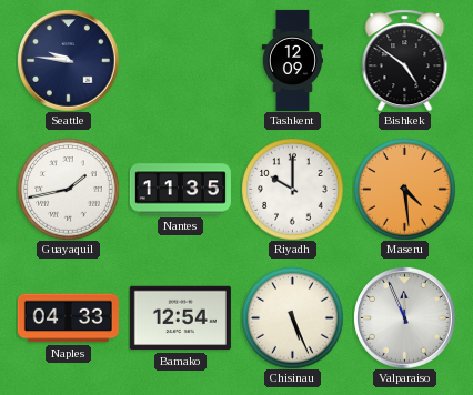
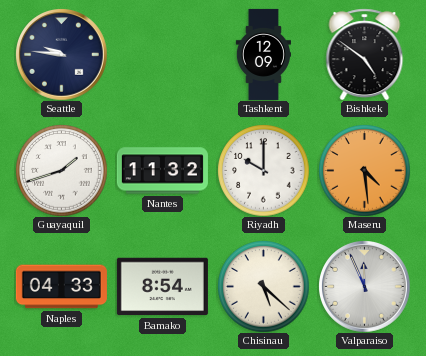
Guayaquil: 1:43 -> 1:42
Nantes: 11:35 -> 11:32
Bamako: 12:54 -> 8:54
Chisinau: 5:26 -> 5:22
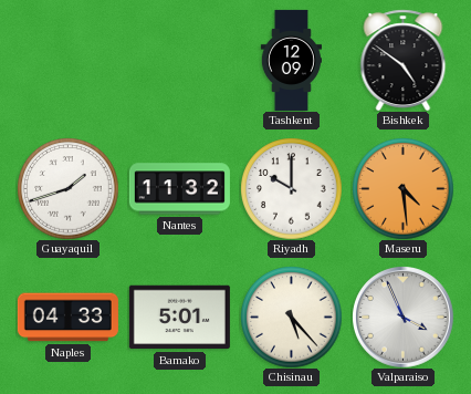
Seattle: 9:46 -> none
Bamako: 8:54 -> 5:01
Chisinau: 5:22 -> 5:23
Valparaiso: 11:56 -> 3:56
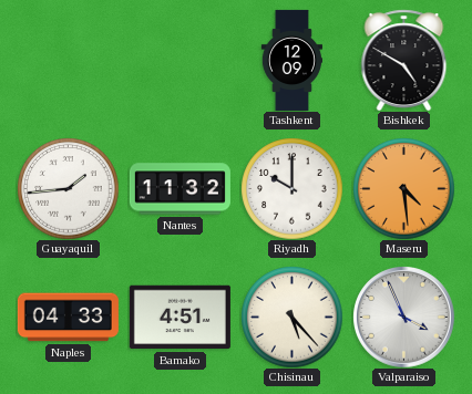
Bishkek: 4:51 -> 4:50
Guayaquil: 1:42 -> 1:44
Bamako: 5:01 -> 4:51
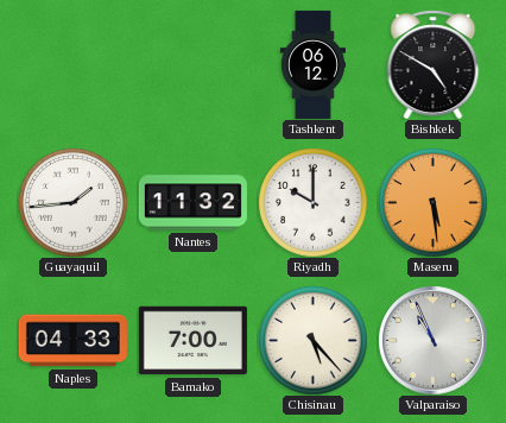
Tashkent: 12:09 -> 06:12
Maseru: 4:29 -> 5:29
Bamako: 4:51 -> 7:00
Valparaiso: 3:56 -> 10:56
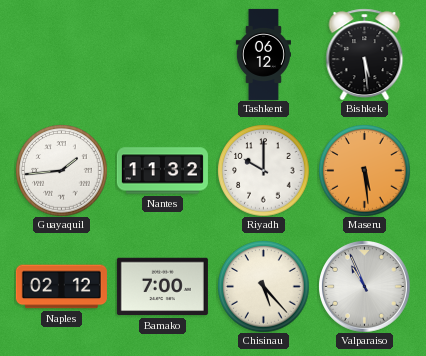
Bishkek: 4:50 -> 5:29
Naples: 04:33 -> 02:12
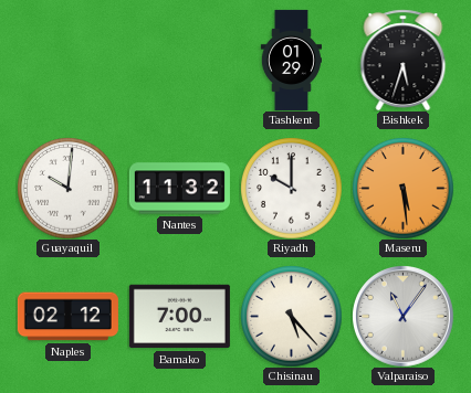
Tashkent: 06:12 -> 01:29
Bishkek: 5:29 -> 5:33
Guayaquil: 1:44 -> 10:01
Valparaiso: 10:56 -> 11:06
